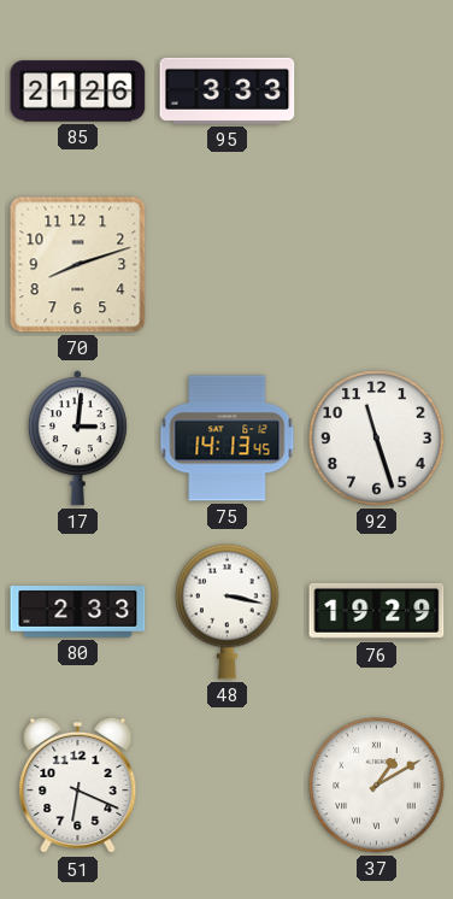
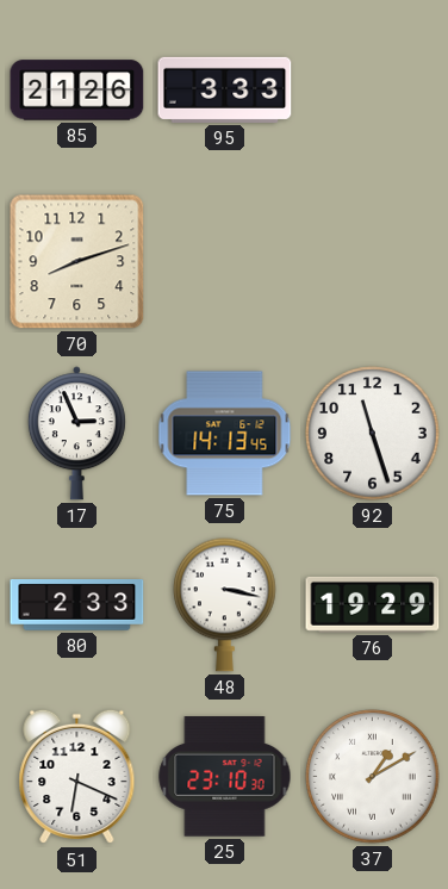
17: 3:01 -> 2:56
25: none -> 23:10
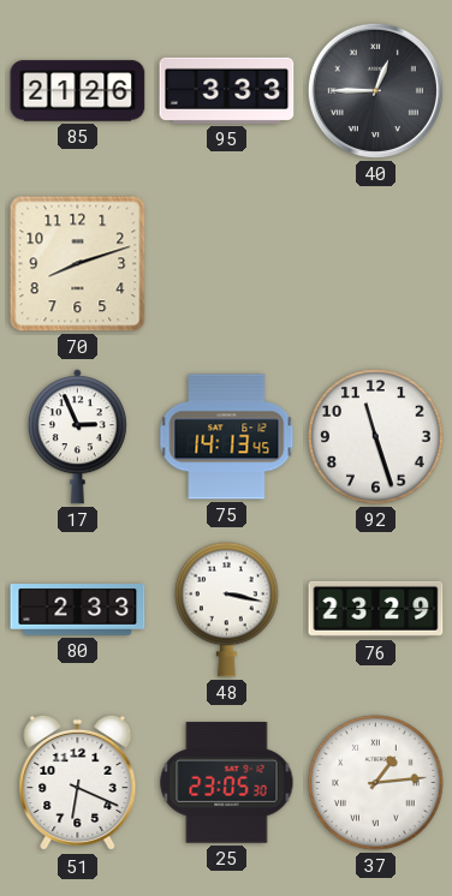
40: none -> 12:45
76: 19:29 -> 23:29
25: 23:10 -> 23:05
37: 1:10 -> 1:14
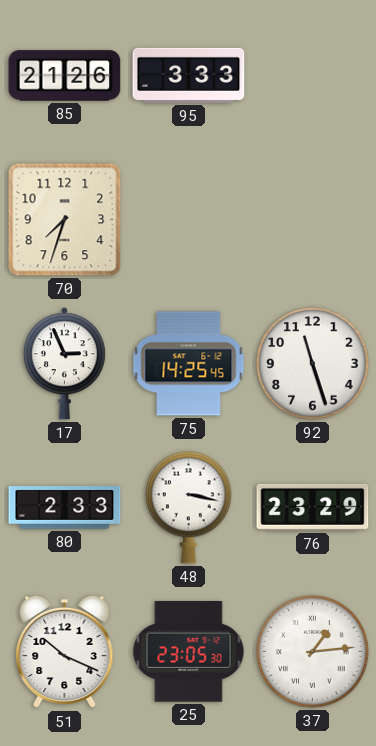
40: 12:45 -> none
70: 8:12 -> 7:33
75: 14:13 -> 14:25
51: 6:19 -> 10:19
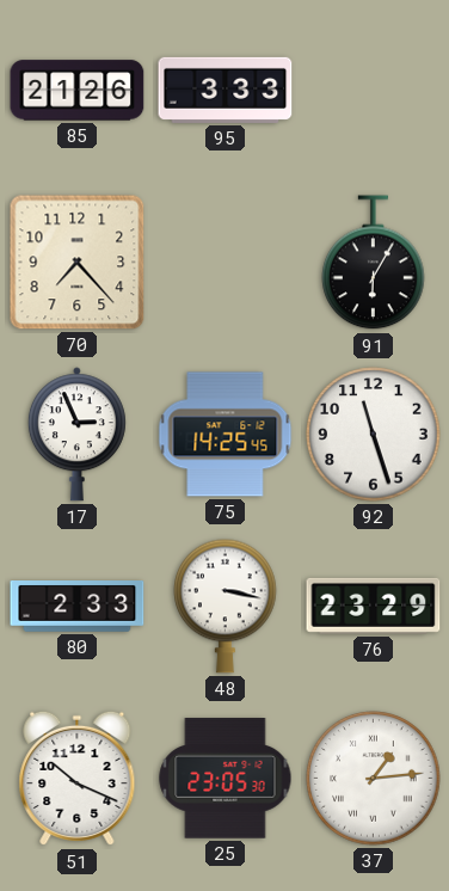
70: 7:33 -> 7:23
91: none -> 6:05
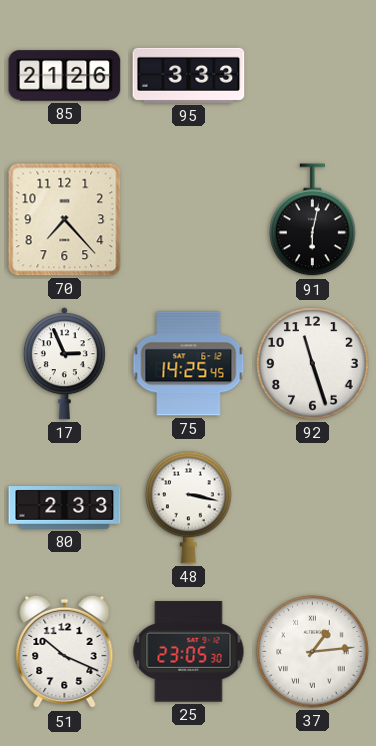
91: 6:05 -> 6:02
76: 23:29 -> none
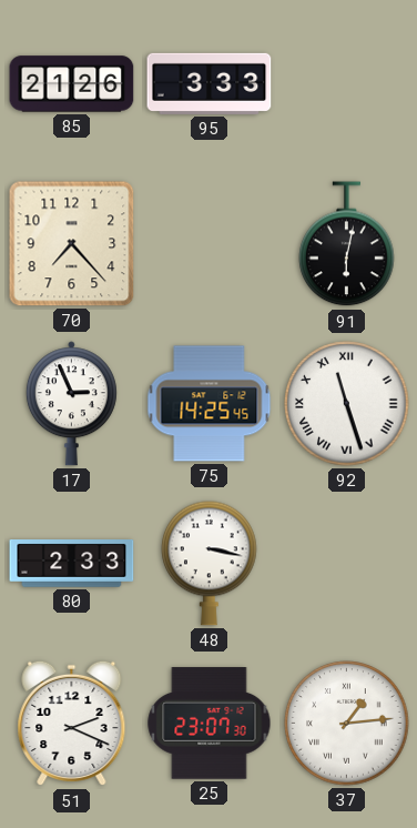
92 numerals: Arabic -> Roman
51: 10:19 -> 2:19
25: 23:05 -> 23:07
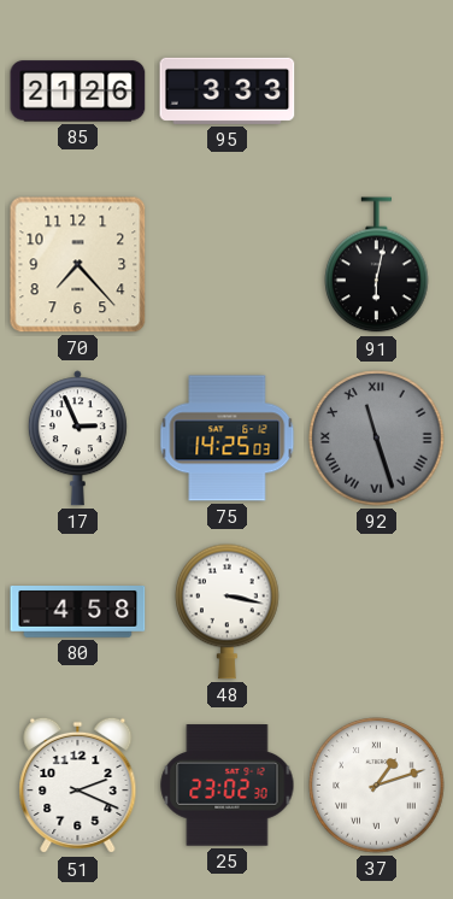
75: 14:25:45 -> 14:25:03
92 dial: white -> grey
80: 2:33 -> 4:58
25: 23:07 -> 23:02
37: 1:14 -> 1:12
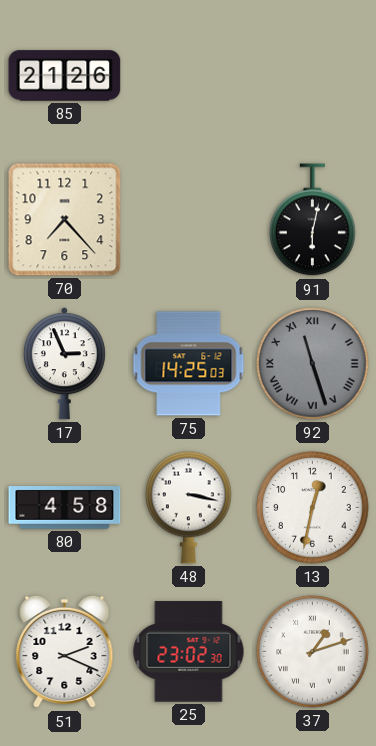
95: 3:33 -> none
13: none -> 12:32
